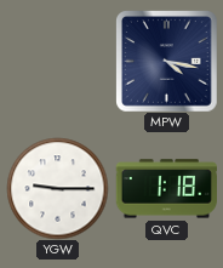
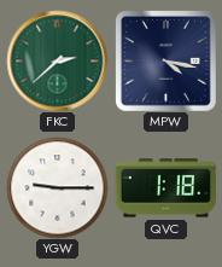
FKC: none -> 2:38
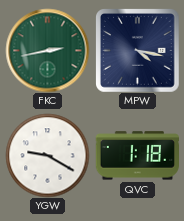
FKC: 2:38 -> 2:43
YGW: 9:15 -> 9:20
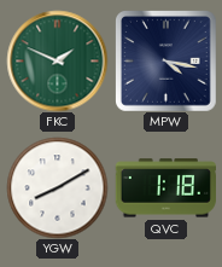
FKC: 2:43 -> 1:49
YGW: 9:20 -> 8:10
